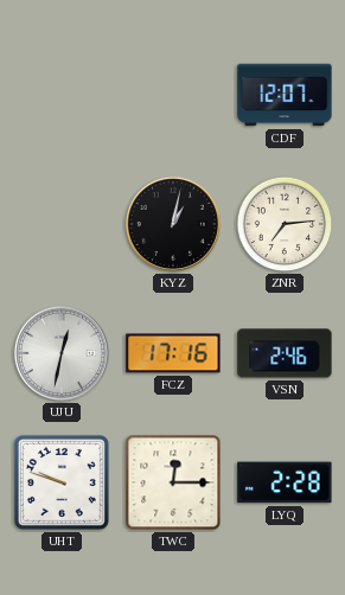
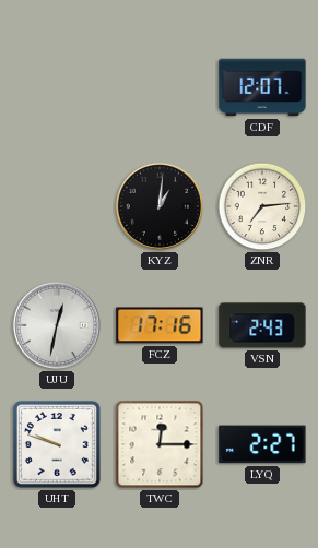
KYZ: 1:02 -> 1:01
VSN: 2:46 -> 2:43
LYQ: 2:28 -> 2:27
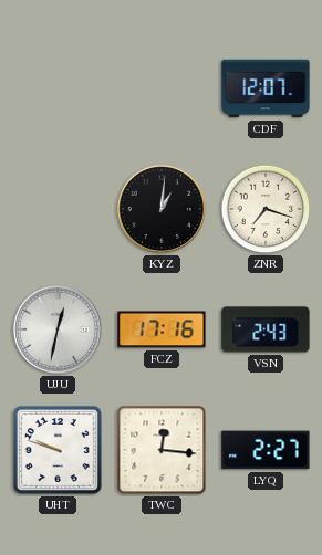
ZNR: 7:14 -> 7:18
TWC: 12:15 -> 12:16
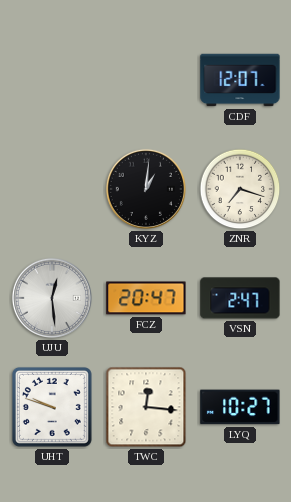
UJU: 12:32 -> 12:29
FCZ: 17:16 -> 20:47
VSN: 2:43 -> 2:47
LYQ: 2:27 -> 10:27
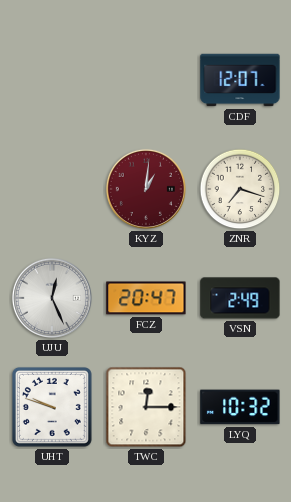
KYZ dial: black -> burgundy
UJU: 12:29 -> 12:26
VSN: 2:47 -> 2:49
TWC: 12:16 -> 12:15
LYQ: 10:27 -> 10:32
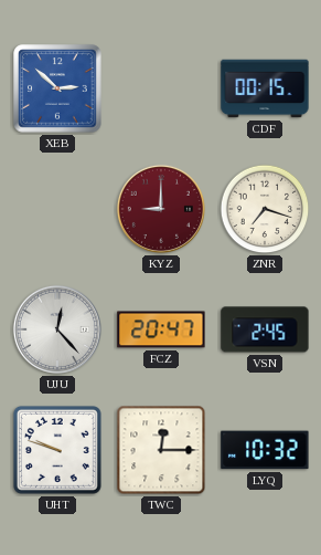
XEB: none -> 2:52
CDF: 12:07 -> 00:15
KYZ: 1:01 -> 9:00
UJU: 12:26 -> 12:23
VSN: 2:49 -> 2:45
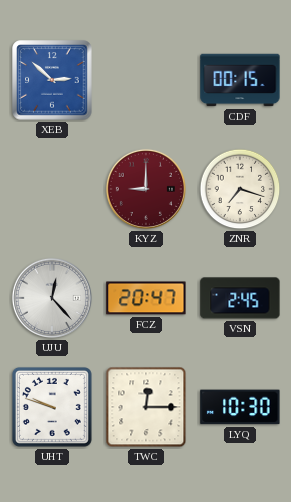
LYQ: 10:32 -> 10:30
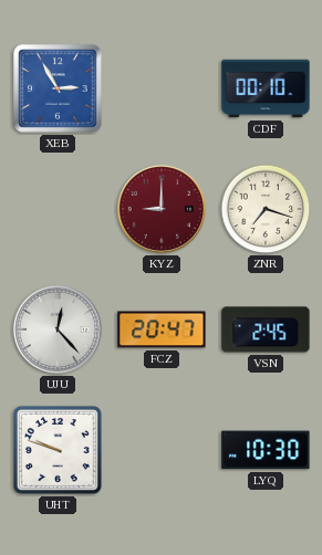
XEB: 2:52 -> 2:55
CDF: 00:15 -> 00:10
TWC: 12:15 -> none
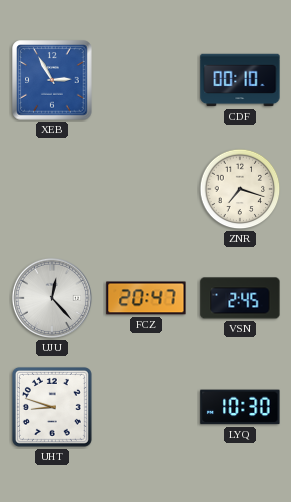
KYZ: 9:00 -> none
UHT: 9:48 -> 8:48
